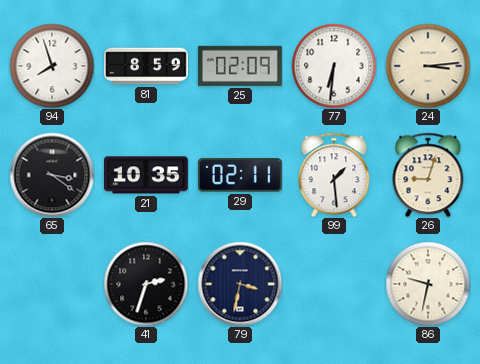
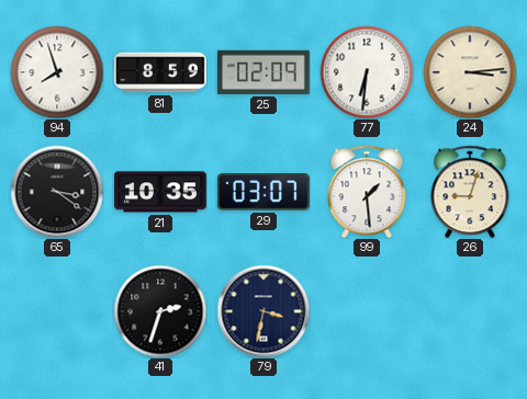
29: 02:11 -> 03:07
86: 9:32 -> none
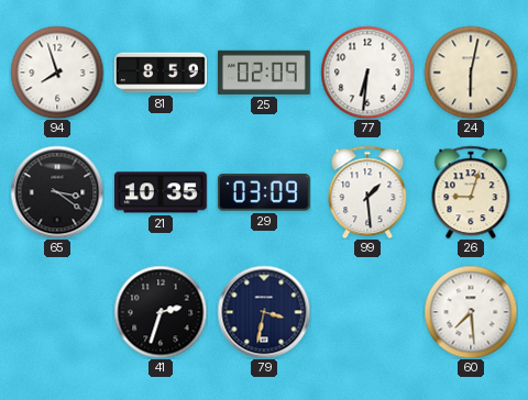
24: 3:14 -> 6:02
29: 03:07 -> 03:09
60: none -> 7:29
